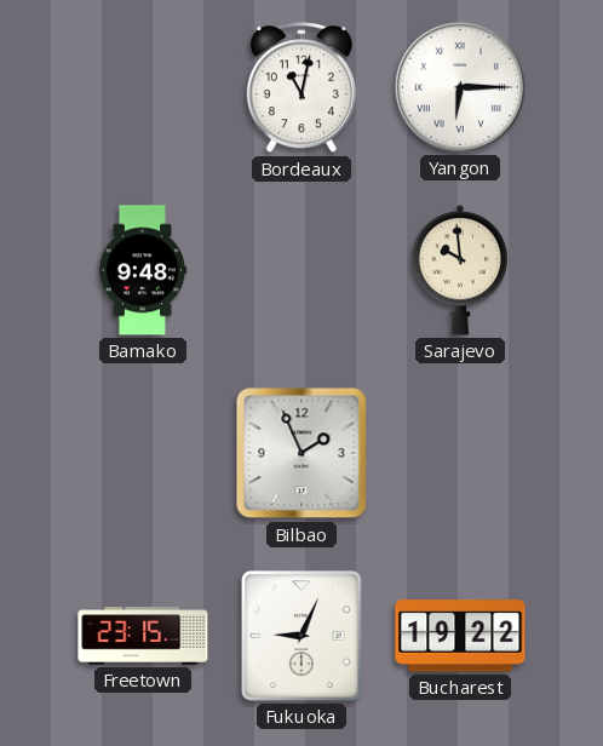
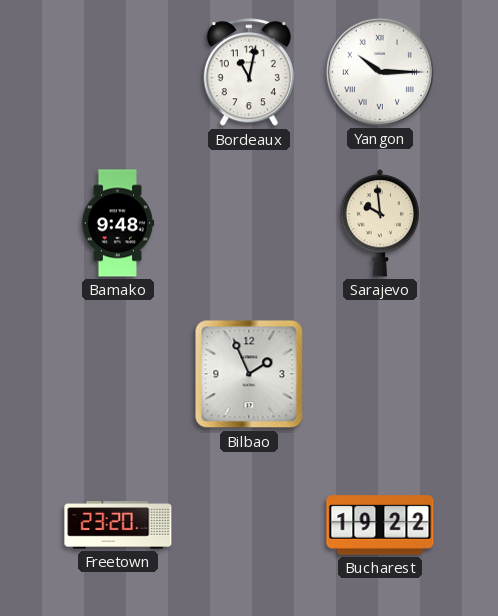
Yangon: 6:15 -> 10:15
Freetown: 23:15 -> 23:20
Fukuoka: 9:04 -> none
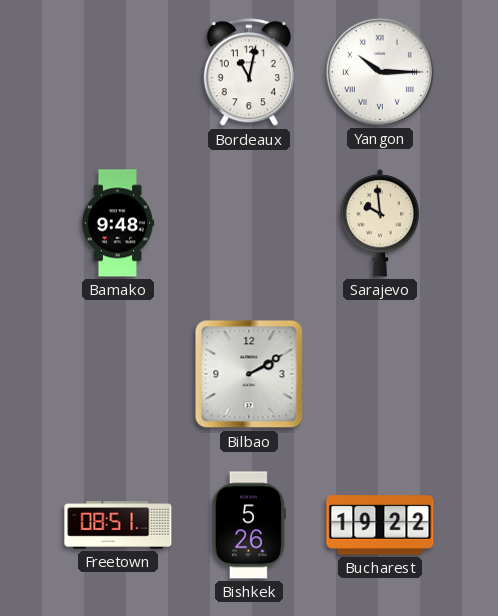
Bilbao: 1:56 -> 2:10
Freetown: 23:20 -> 08:51
Bishkek: none -> 5:26
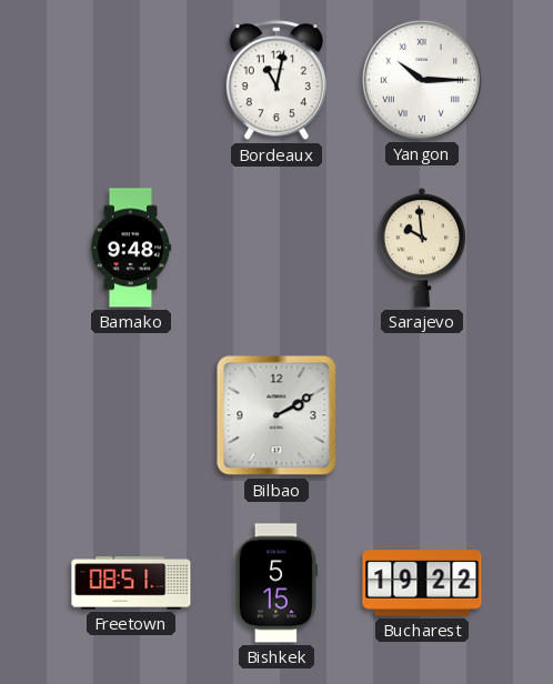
Bishkek: 5:26 -> 5:15
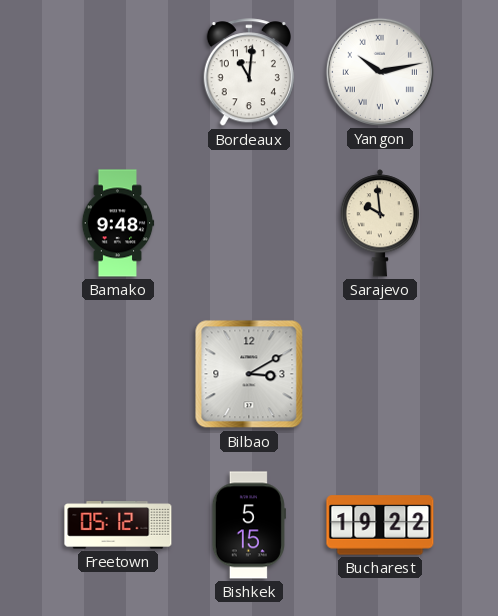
Bordeaux: 11:02 -> 11:01
Yangon: 10:15 -> 10:13
Bilbao: 2:10 -> 3:10
Freetown: 08:51 -> 05:12
